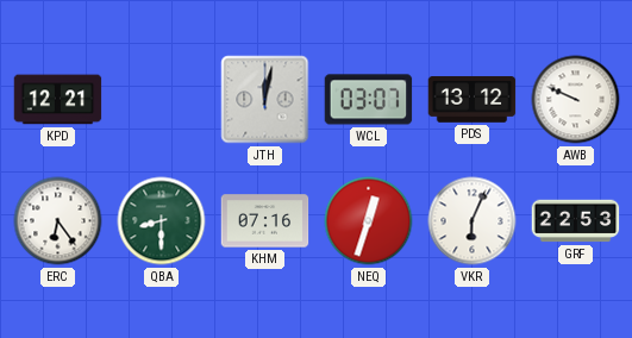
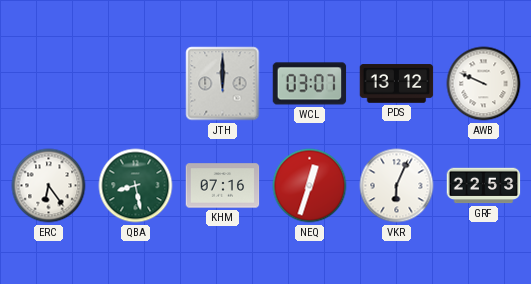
KPD: 12:21 -> none
JTH: 12:02 -> 12:00
QBA: 8:30 -> 8:28
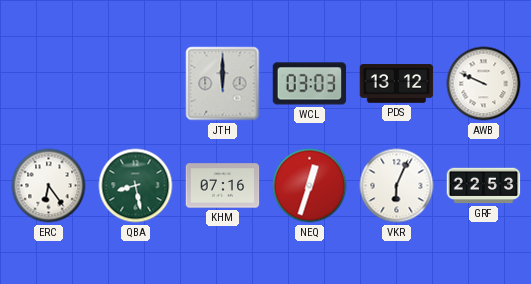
WCL: 03:07 -> 03:03
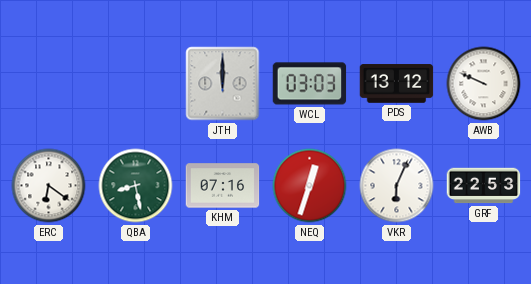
ERC: 6:24 -> 6:21
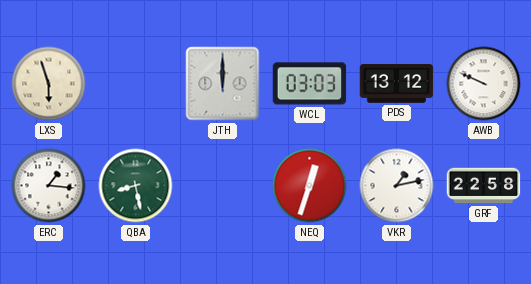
LXS: none -> 5:57
ERC: 6:21 -> 1:16
KHM: 07:16 -> none
VKR: 6:04 -> 1:13
GRF: 22:53 -> 22:58
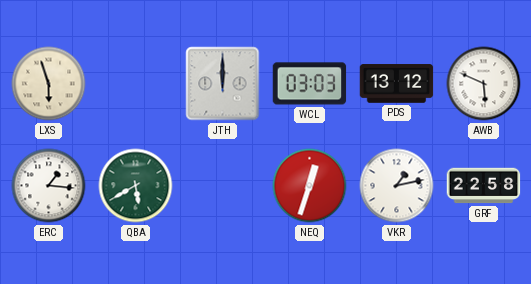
AWB: 9:49 -> 5:49
QBA: 8:28 -> 5:40
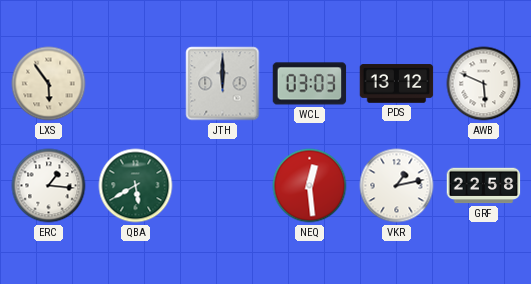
LXS: 5:57 -> 5:54
NEQ: 12:33 -> 12:29
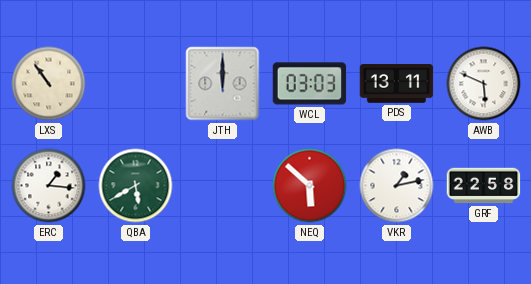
LXS: 5:54 -> 10:54
PDS: 13:12 -> 13:11
NEQ: 12:29 -> 5:52
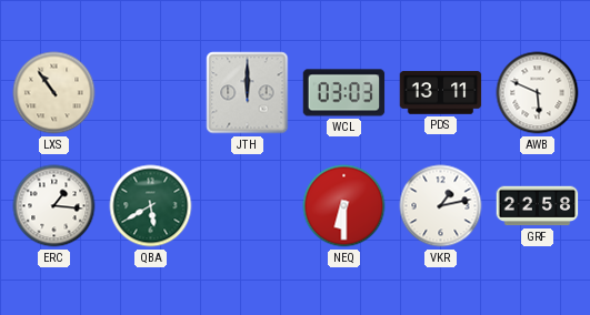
NEQ: 5:52 -> 6:30
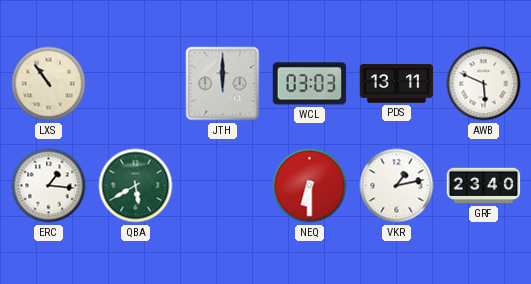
GRF: 22:58 -> 23:40
